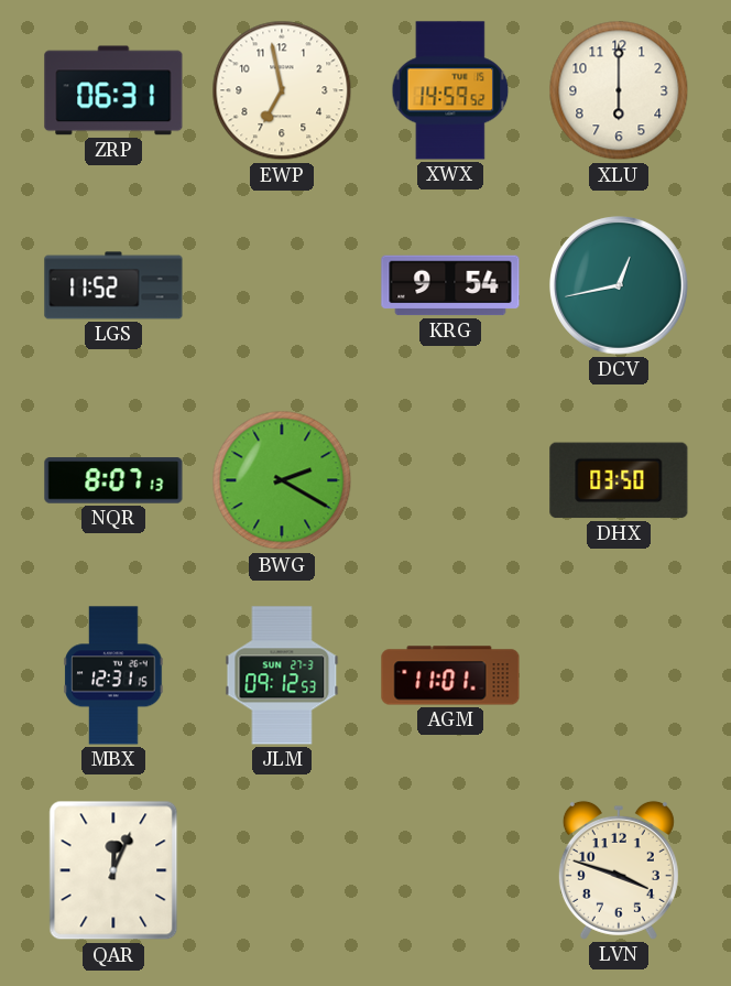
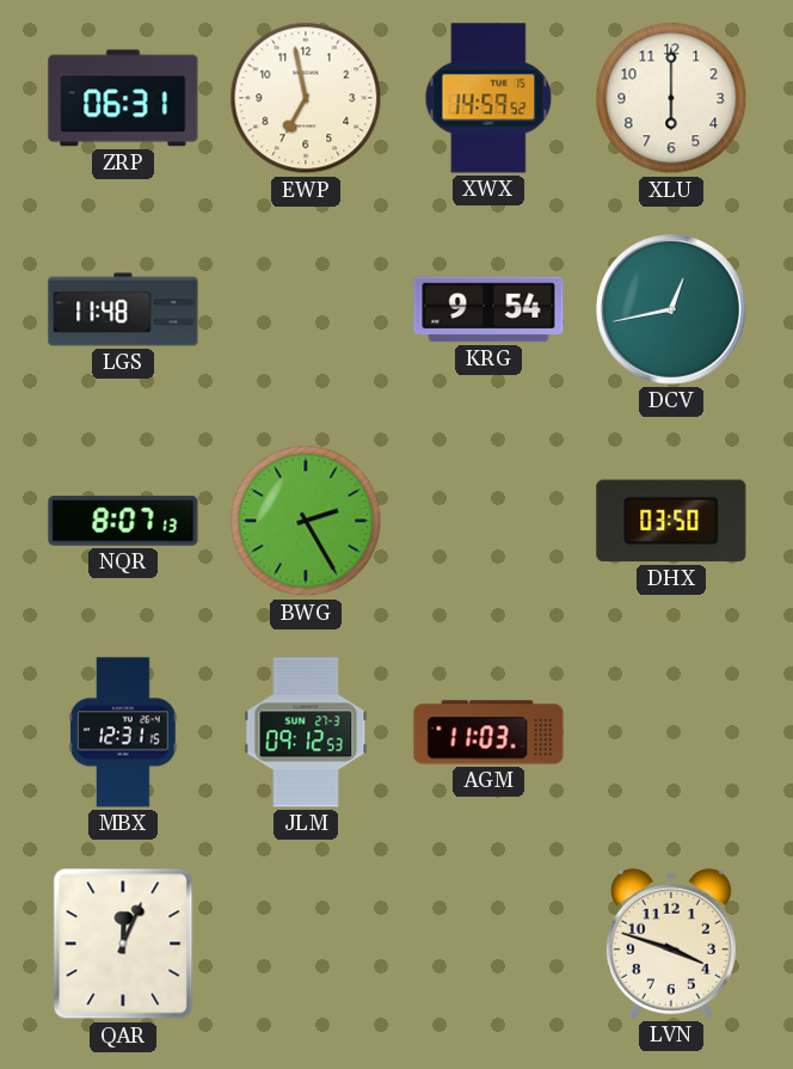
LGS: 11:52 -> 11:48
BWG: 2:20 -> 2:25
AGM: 11:01 -> 11:03
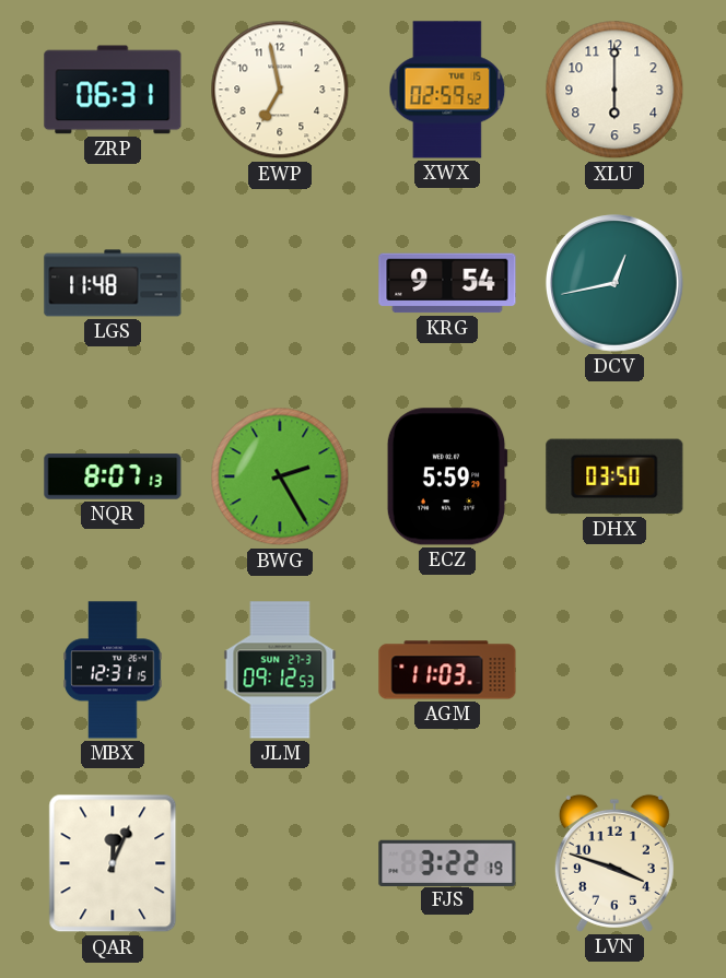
XWX: 14:59 -> 02:59
ECZ: none -> 5:59
FJS: none -> 3:22
